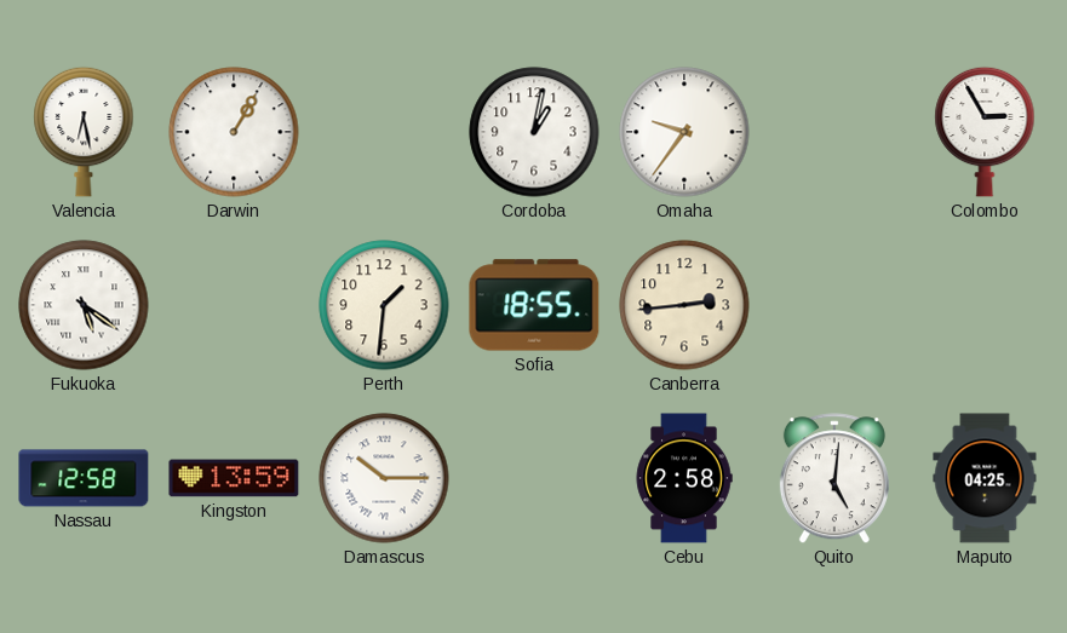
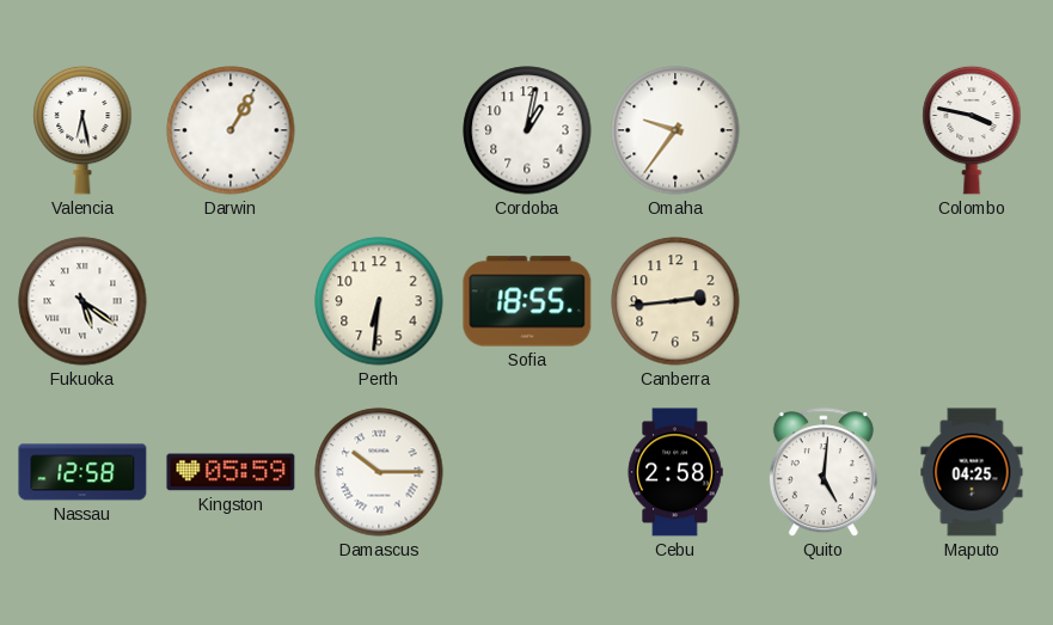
Colombo: 2:55 -> 3:47
Perth: 1:31 -> 6:31
Kingston: 13:59 -> 05:59
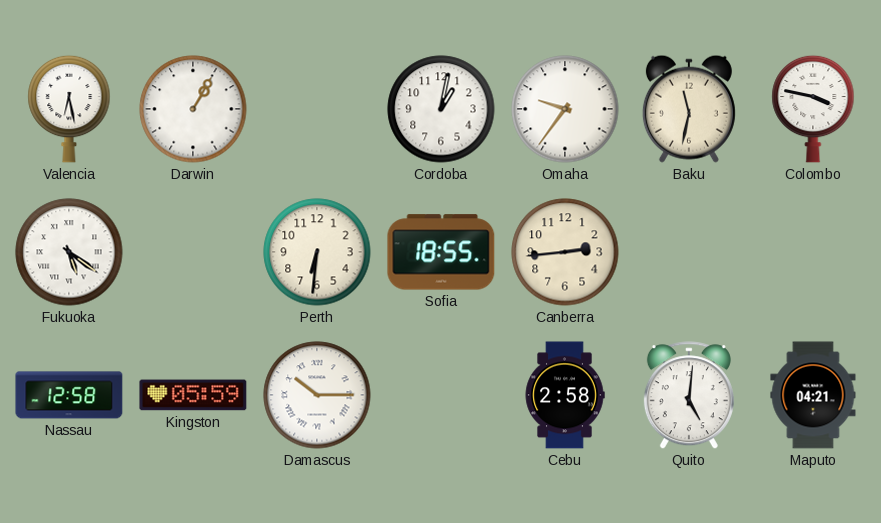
Baku: none -> 11:32
Maputo: 04:25 -> 04:21
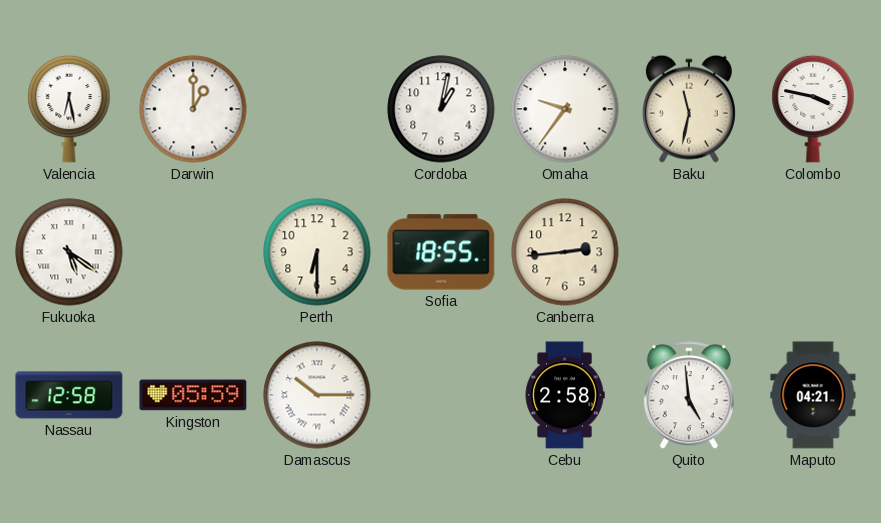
Darwin: 1:05 -> 1:00
Perth: 6:31 -> 6:30
Quito: 5:01 -> 4:59
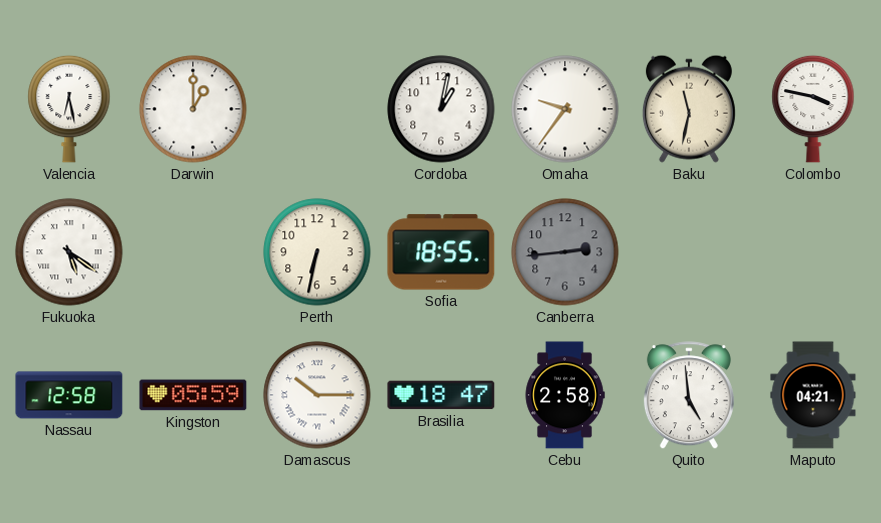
Perth: 6:30 -> 6:32
Canberra dial: cream -> grey
Brasilia: none -> 18:47
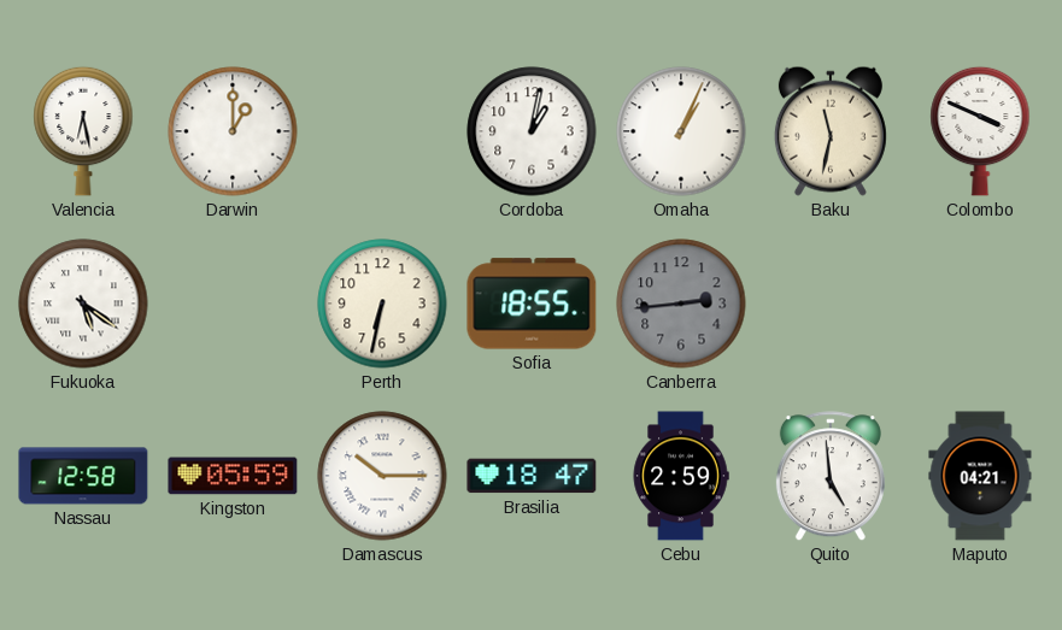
Omaha: 9:36 -> 1:04
Colombo: 3:47 -> 3:49
Cebu: 2:58 -> 2:59
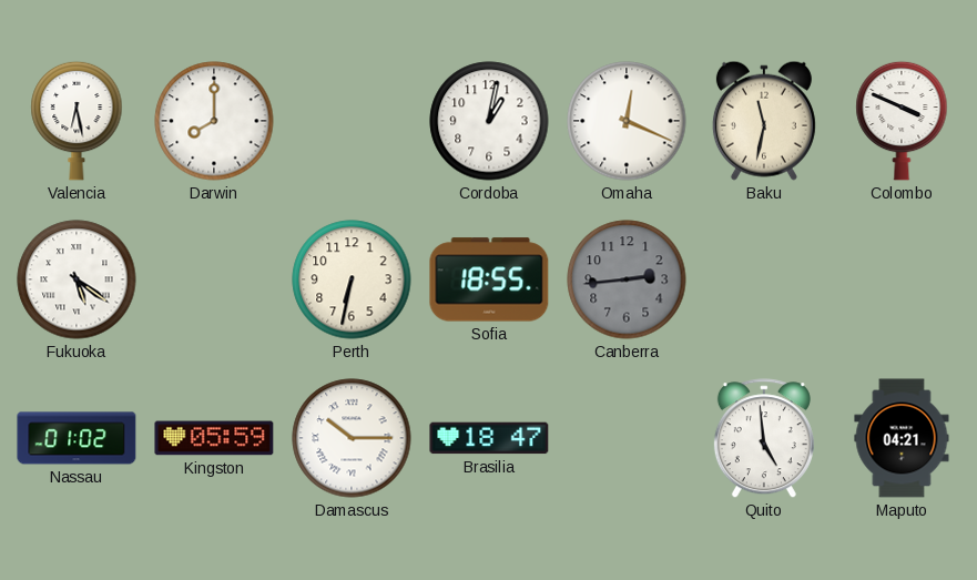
Darwin: 1:00 -> 8:00
Omaha: 1:04 -> 12:19
Nassau: 12:58 -> 01:02
Cebu: 2:59 -> none
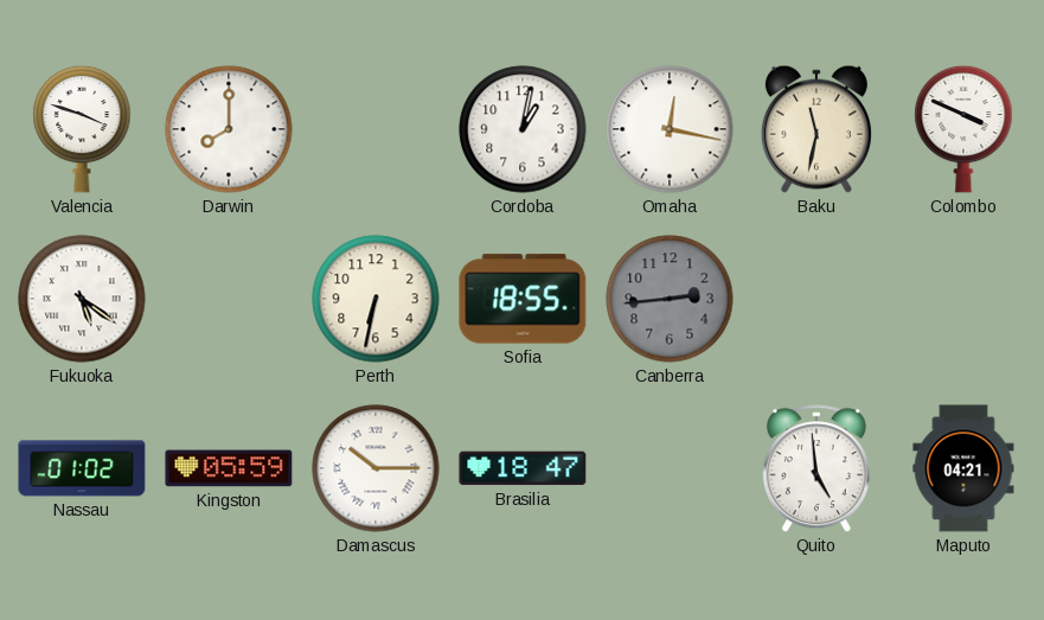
Valencia: 6:28 -> 3:48
Omaha: 12:19 -> 12:17
